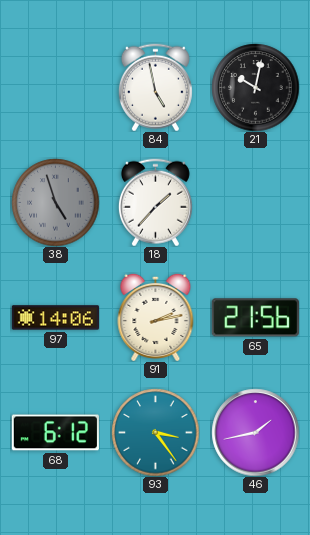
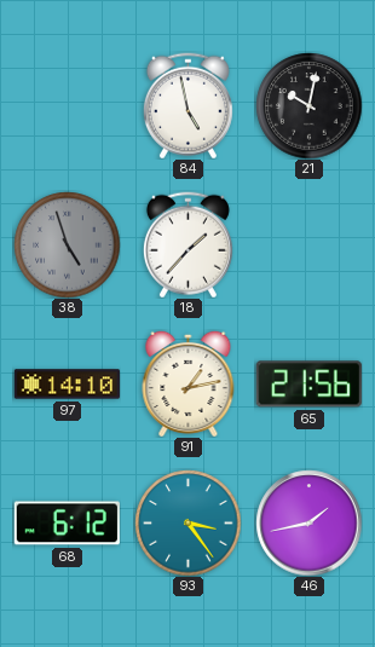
97: 14:06 -> 14:10
91: 2:13 -> 1:13
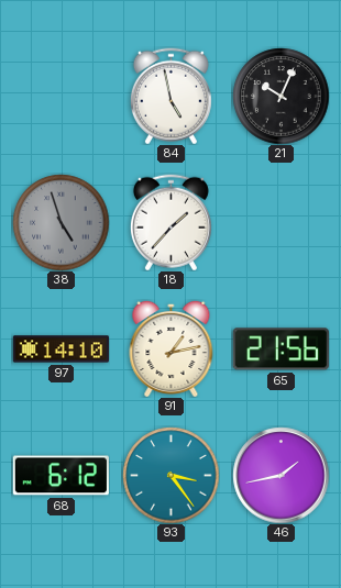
21: 10:02 -> 10:04
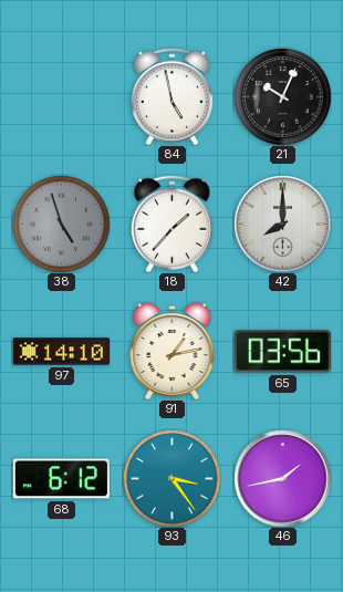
42: none -> 8:00
65: 21:56 -> 03:56
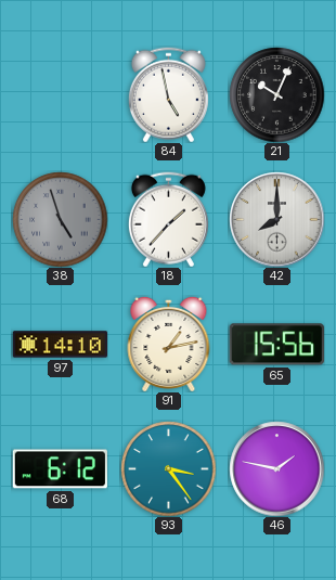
65: 03:56 -> 15:56
46: 1:43 -> 1:47
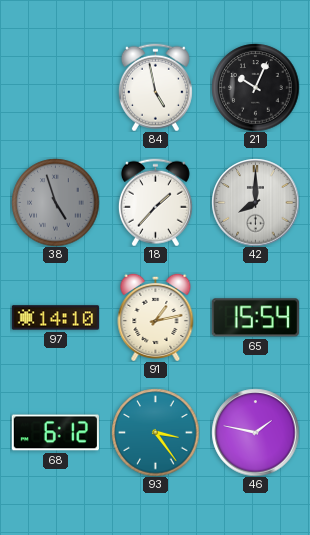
65: 15:56 -> 15:54
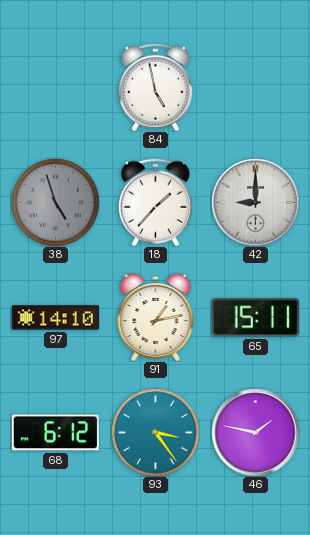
21: 10:04 -> none
42: 8:00 -> 9:00
65: 15:54 -> 15:11
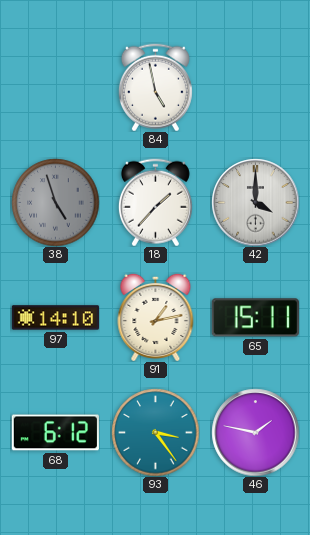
42: 9:00 -> 4:00
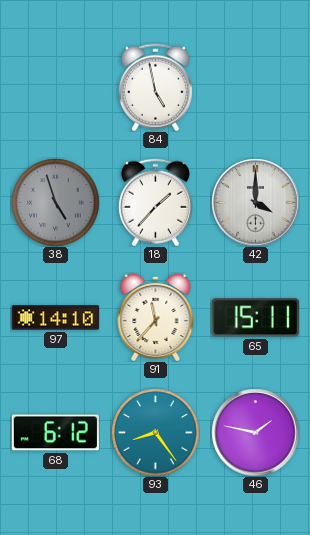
91: 1:13 -> 11:37
93: 3:24 -> 8:24
